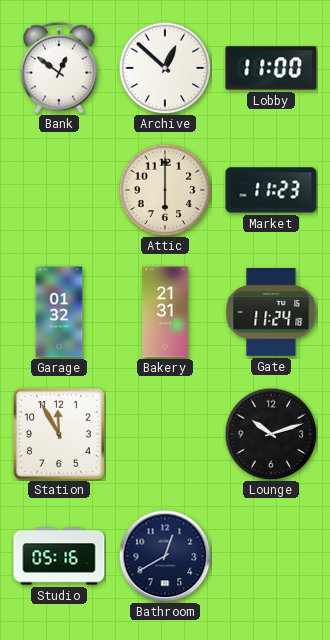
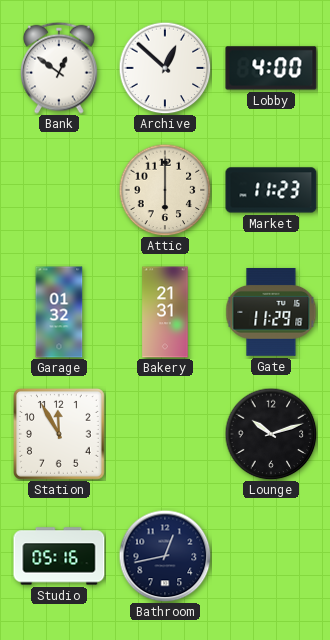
Lobby: 11:00 -> 4:00
Gate: 11:24 -> 11:29
Bathroom: 12:40 -> 12:43
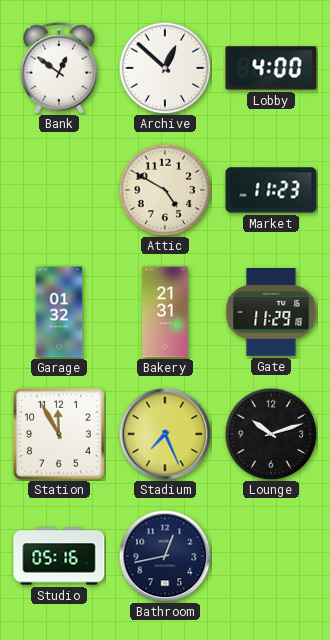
Attic: 6:00 -> 4:50
Stadium: none -> 7:26
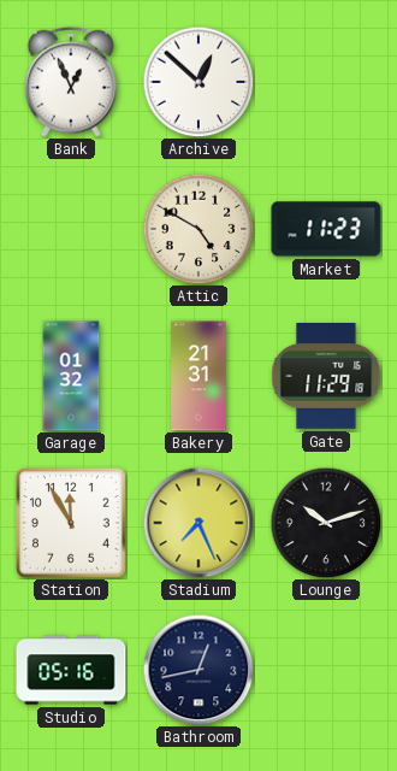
Bank: 12:51 -> 12:56
Lobby: 4:00 -> none
